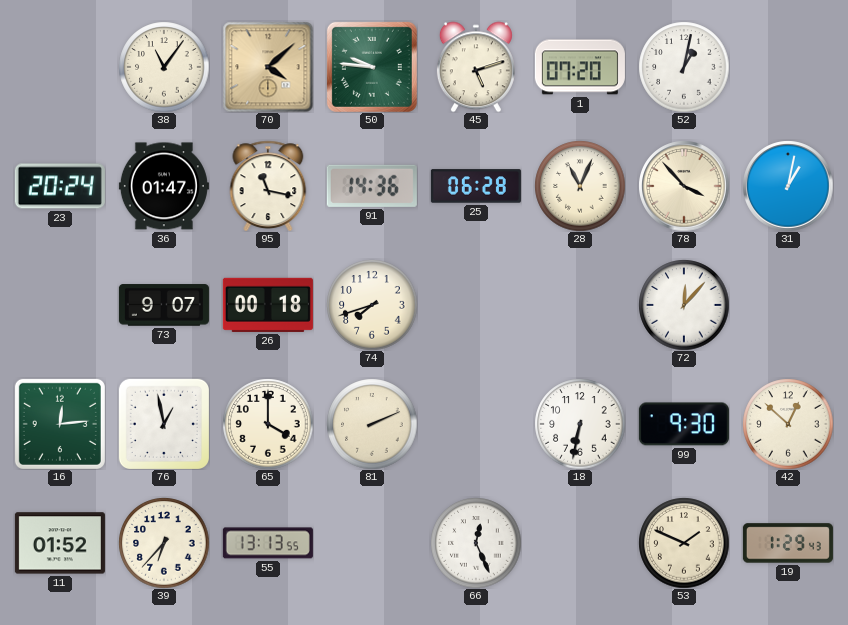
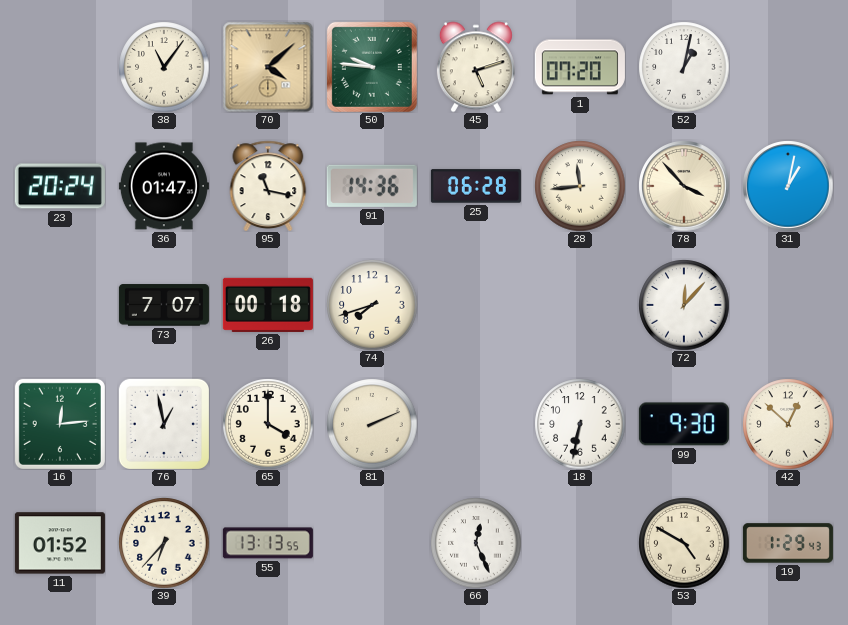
28: 11:04 -> 11:44
73: 9:07 -> 7:07
53: 1:49 -> 4:50
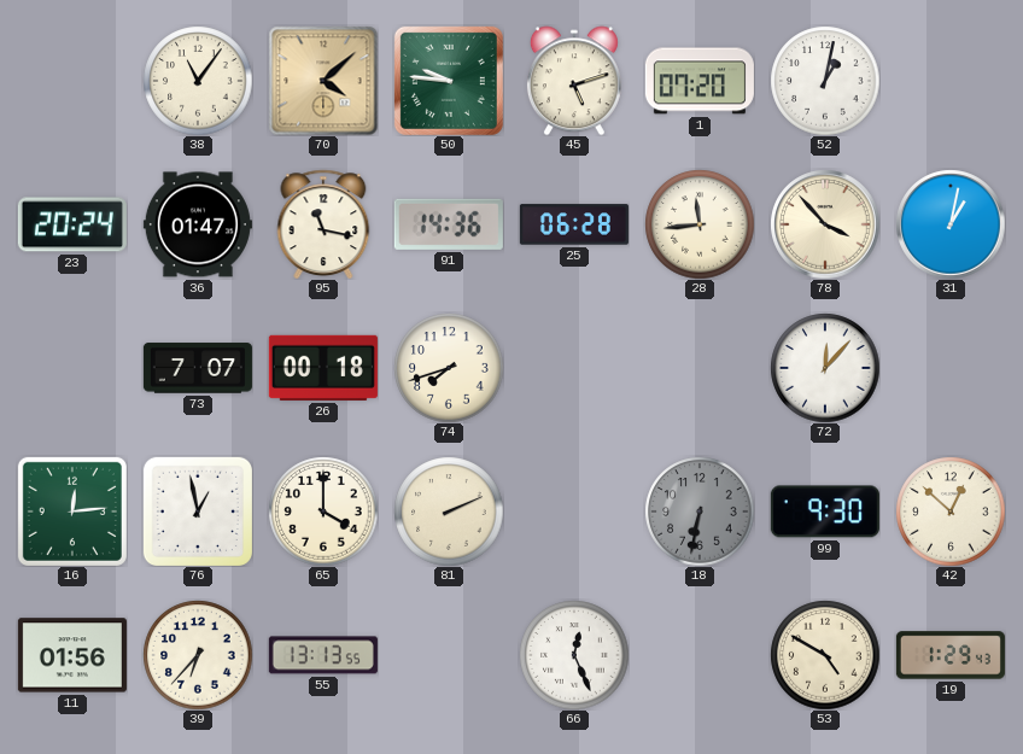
18 dial: white -> grey
11: 01:52 -> 01:56
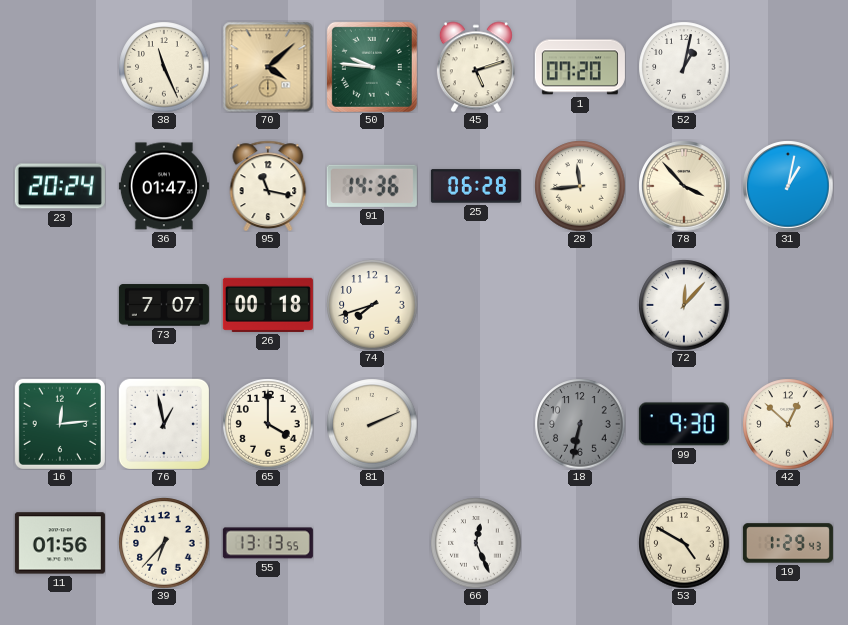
38: 11:06 -> 11:26
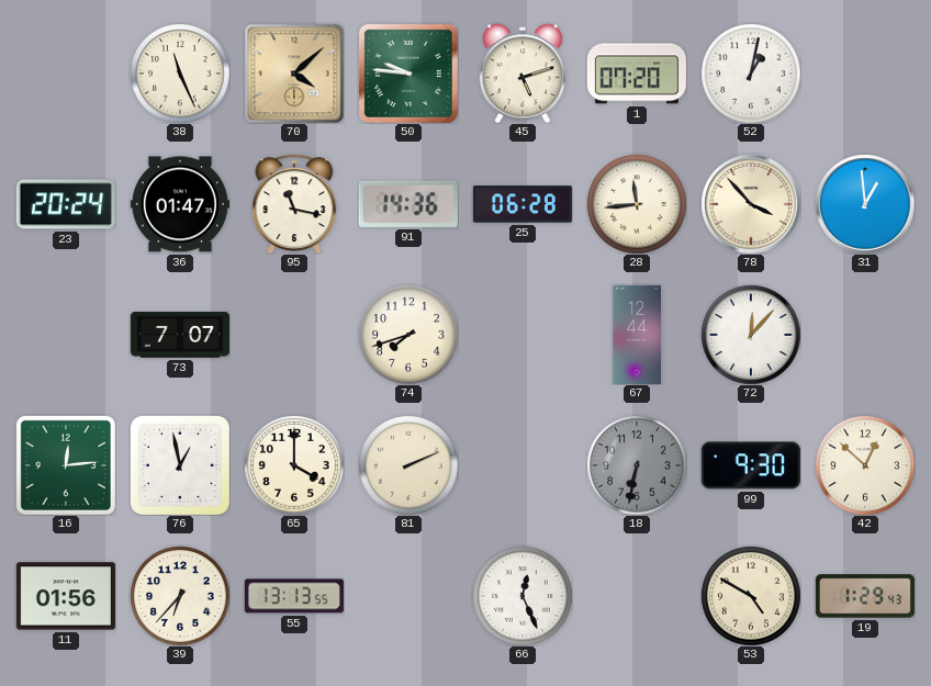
31: 1:02 -> 12:59
26: 00:18 -> none
67: none -> 12:44
